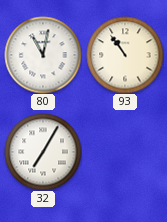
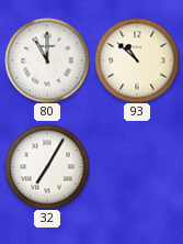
80: 11:02 -> 11:00
93: 10:54 -> 10:52
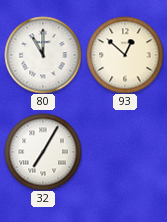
93: 10:52 -> 12:52
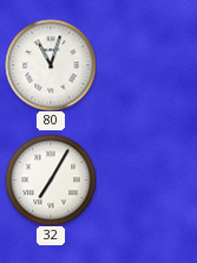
80: 11:00 -> 11:03
93: 12:52 -> none
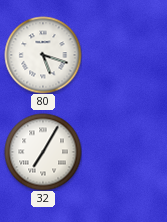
80: 11:03 -> 5:18
